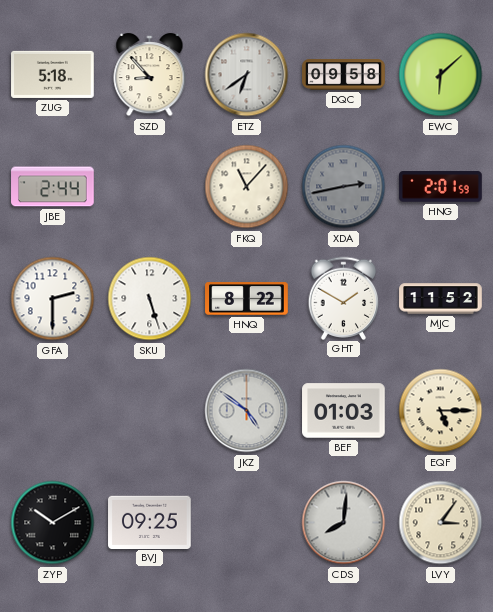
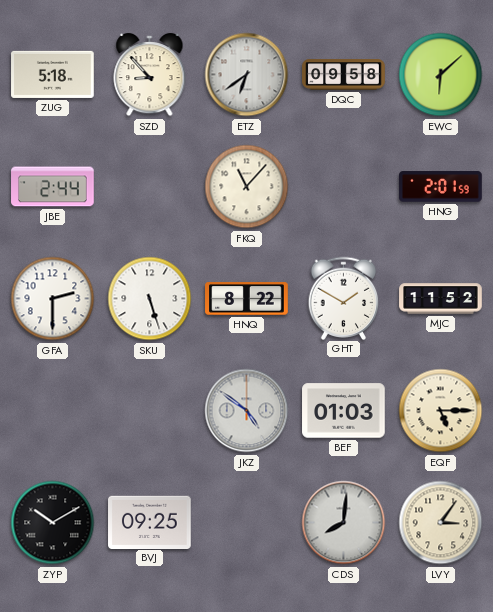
XDA: 2:43 -> none
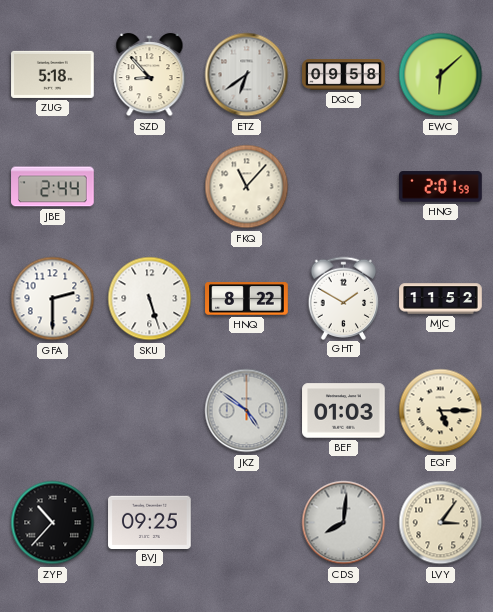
ZYP: 10:10 -> 10:37
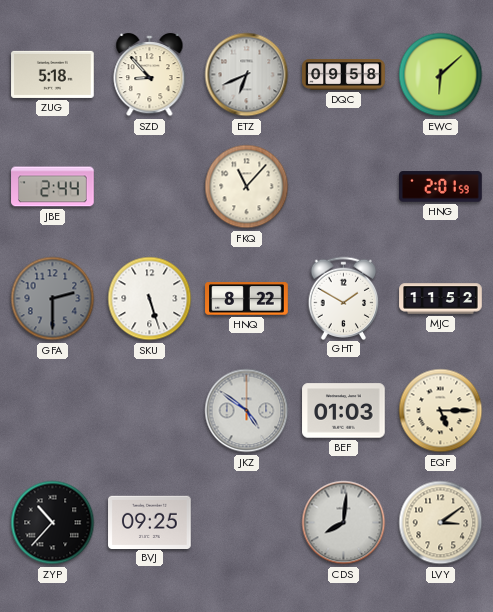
ETZ: 6:39 -> 6:41
GFA dial: white -> grey
LVY: 3:06 -> 3:09
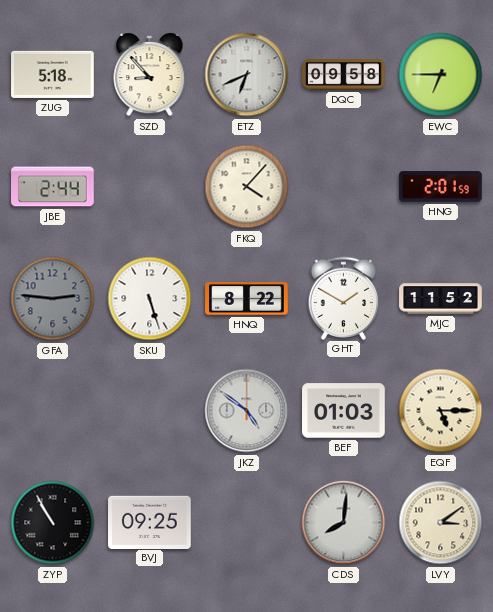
EWC: 6:08 -> 6:45
FKQ: 11:07 -> 4:07
GFA: 2:30 -> 2:46
ZYP: 10:37 -> 10:55
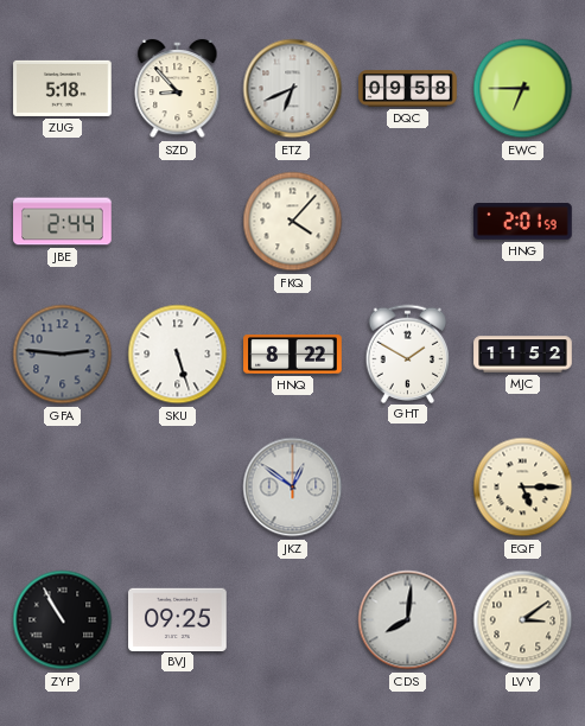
JKZ: 4:51 -> 12:51
BEF: 01:03 -> none
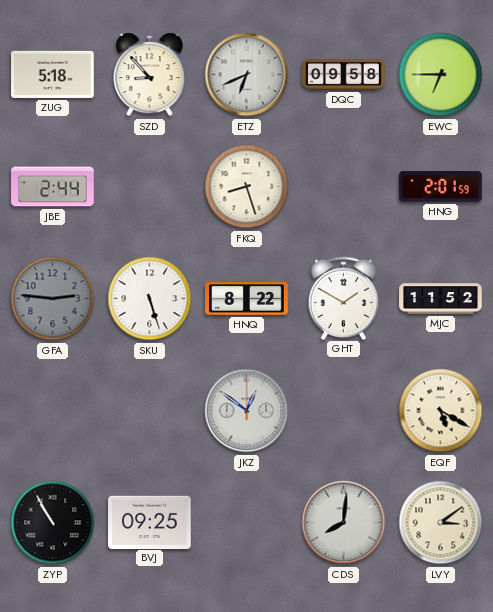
FKQ: 4:07 -> 8:27
EQF: 5:15 -> 5:20
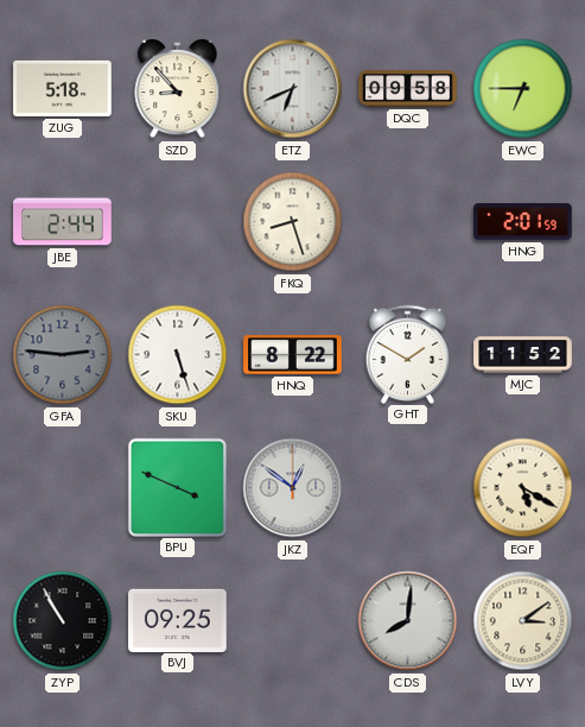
BPU: none -> 3:49
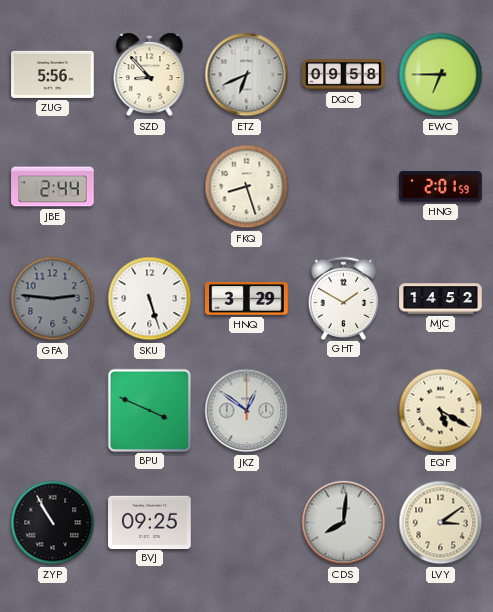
ZUG: 5:18 -> 5:56
HNQ: 8:22 -> 3:29
MJC: 11:52 -> 14:52
